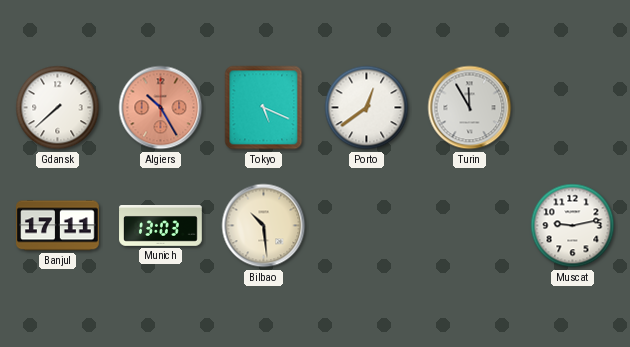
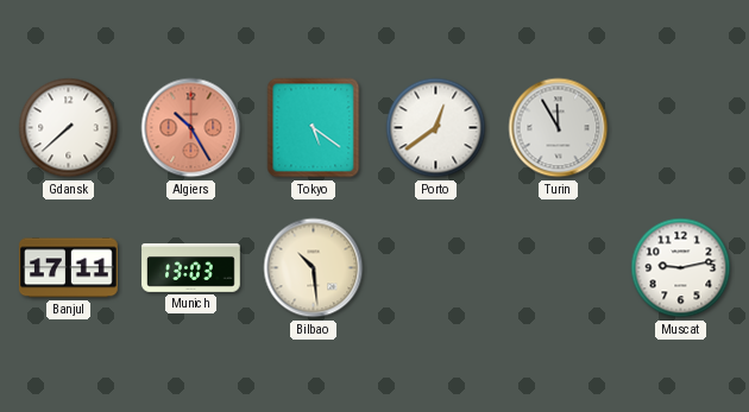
Tokyo: 5:19 -> 5:21
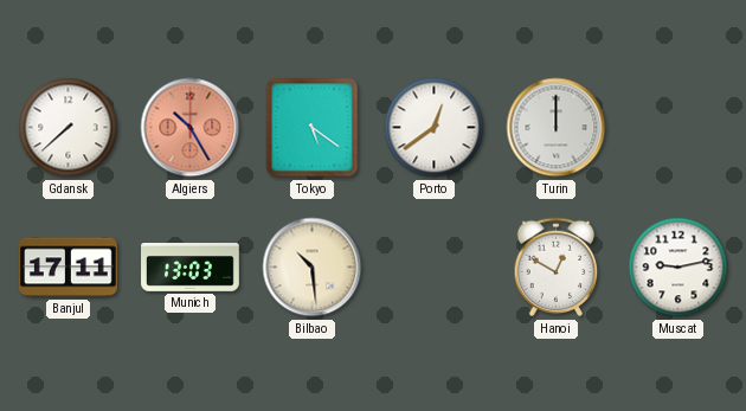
Turin: 11:55 -> 12:00
Hanoi: none -> 12:50
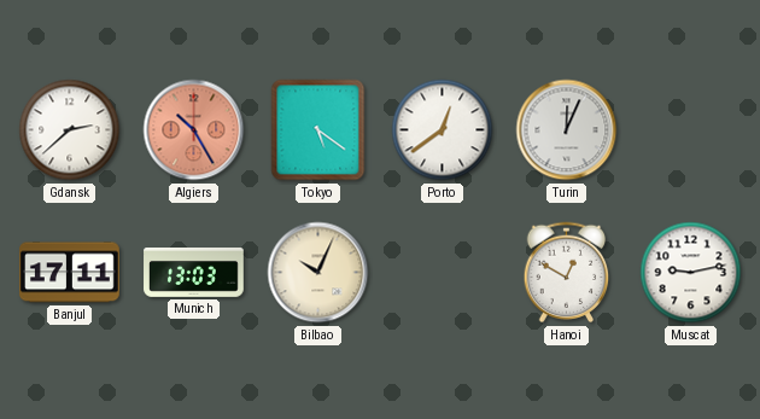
Gdansk: 7:38 -> 2:38
Turin: 12:00 -> 12:04
Bilbao: 10:29 -> 10:04
